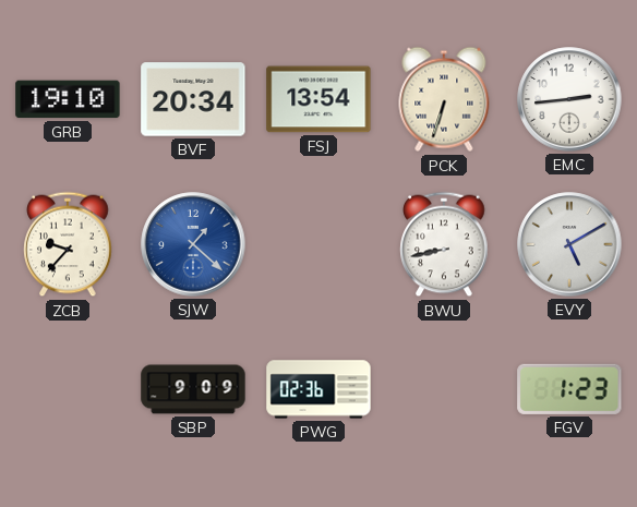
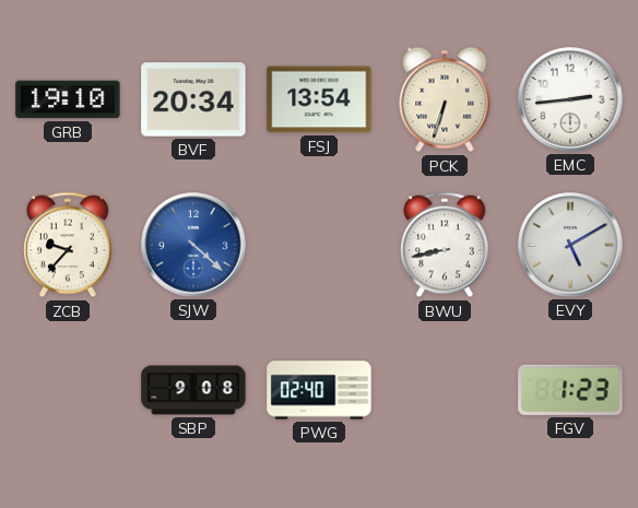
SJW: 1:22 -> 4:22
SBP: 9:09 -> 9:08
PWG: 02:36 -> 02:40
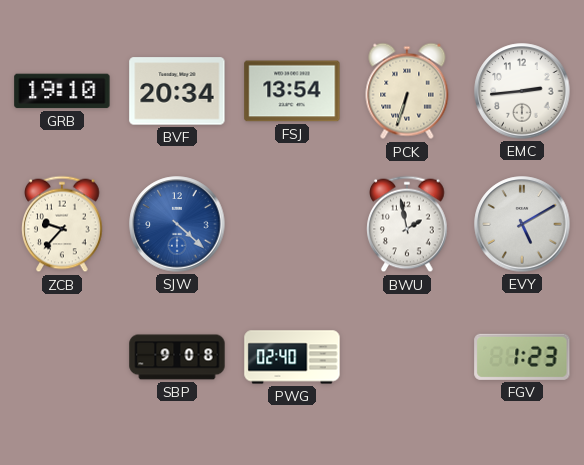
BWU: 8:43 -> 1:58
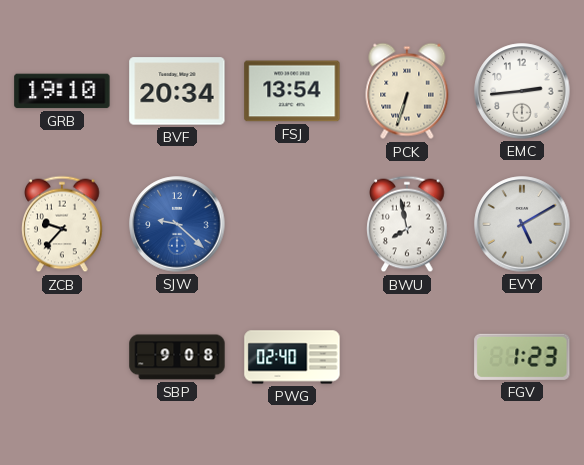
SJW: 4:22 -> 9:22
BWU: 1:58 -> 7:58
